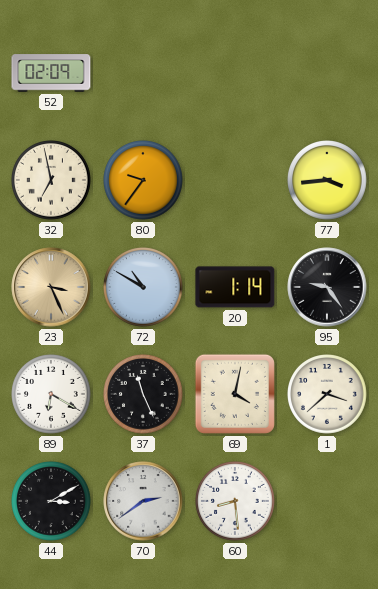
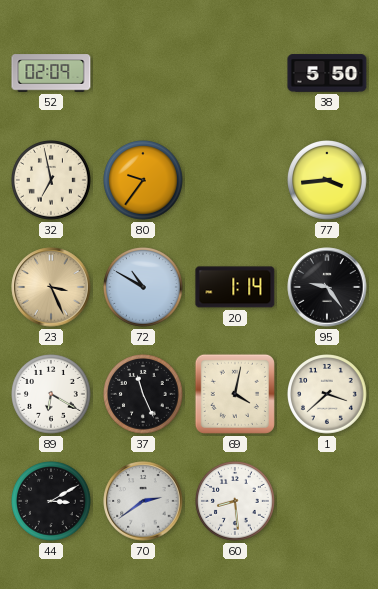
38: none -> 5:50
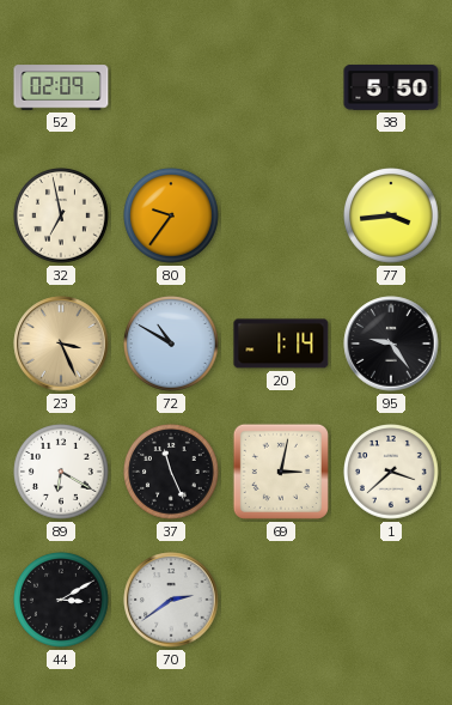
69: 4:02 -> 3:02
60: 8:29 -> none
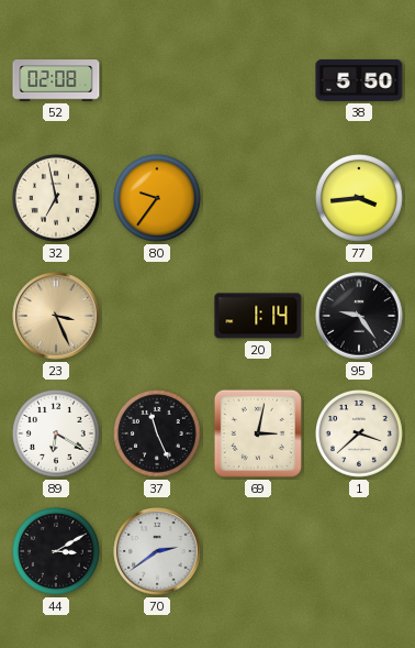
52: 02:09 -> 02:08
72: 10:50 -> none
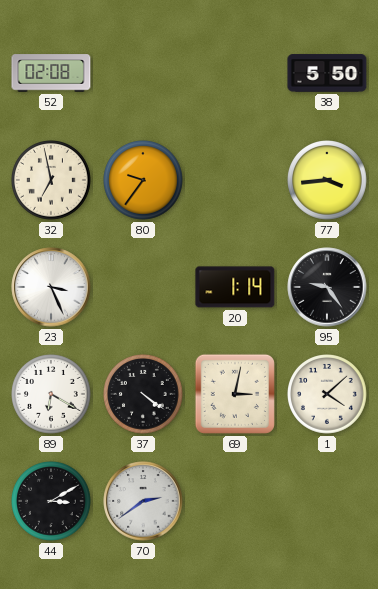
23 dial: champagne -> white
37: 11:26 -> 4:21
1: 3:38 -> 4:08
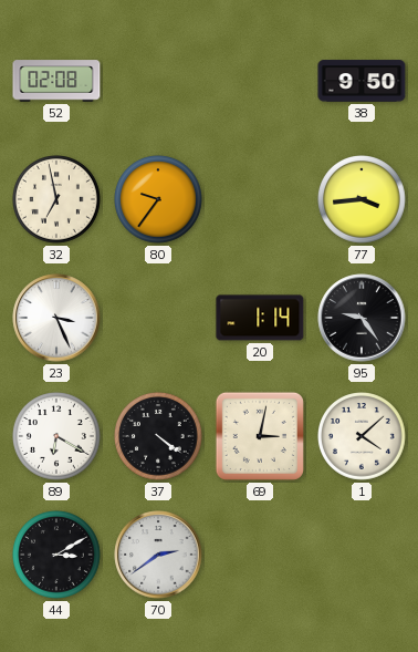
38: 5:50 -> 9:50
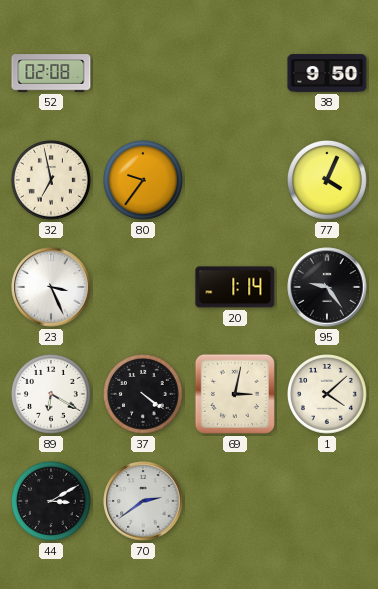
77: 3:44 -> 4:04
